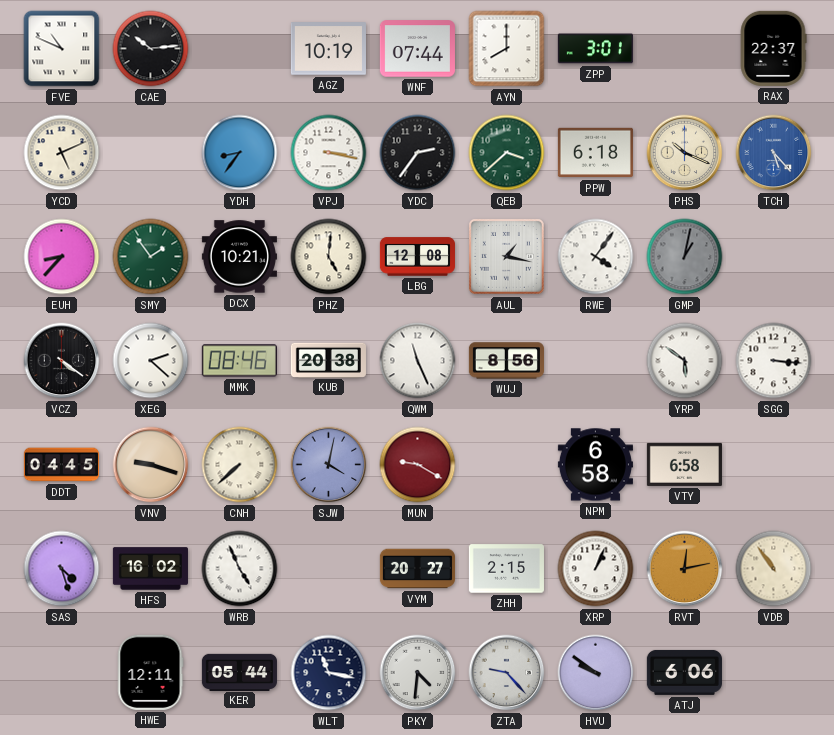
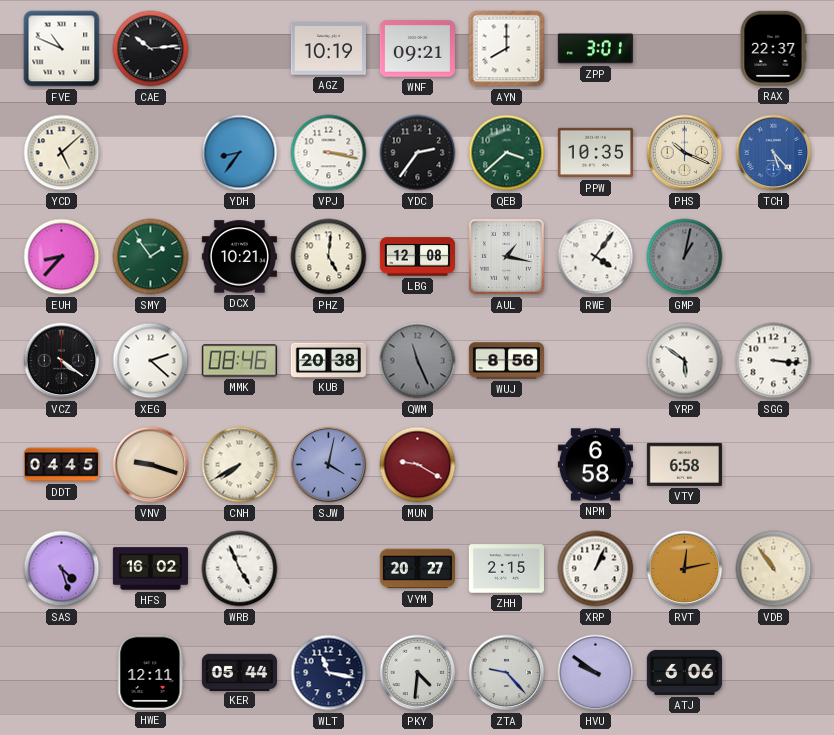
WNF: 07:44 -> 09:21
YCD: 5:11 -> 5:08
PPW: 6:18 -> 10:35
QWM dial: white -> grey
CNH: 7:38 -> 7:40
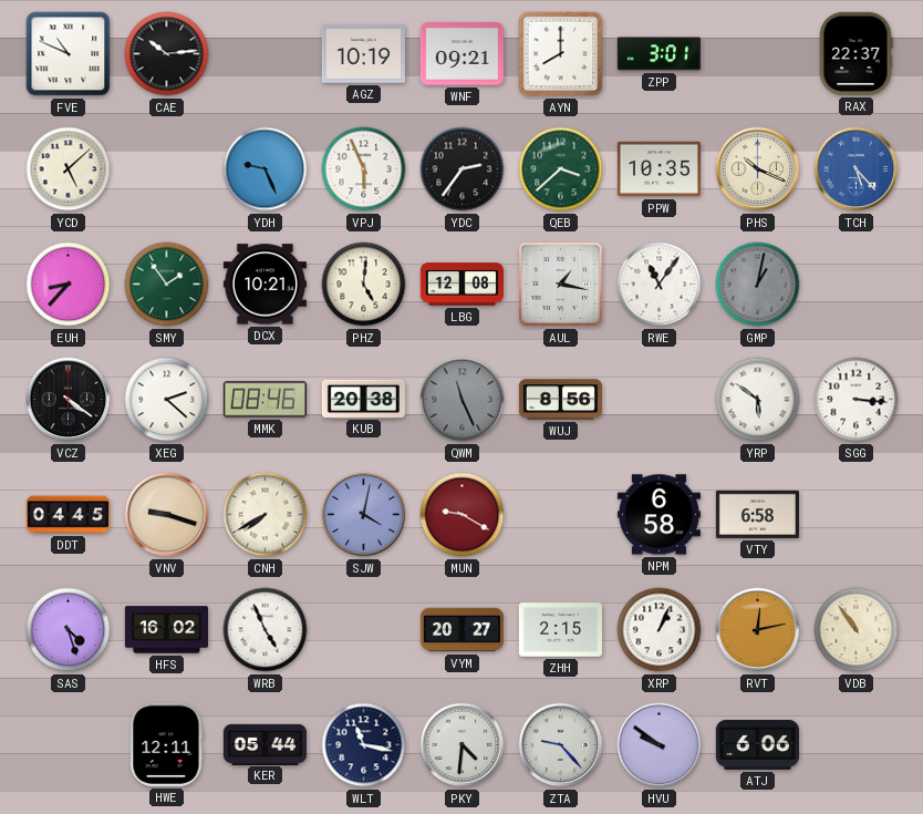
YDH: 8:36 -> 9:26
VPJ: 3:17 -> 5:56
RWE: 4:06 -> 11:06
